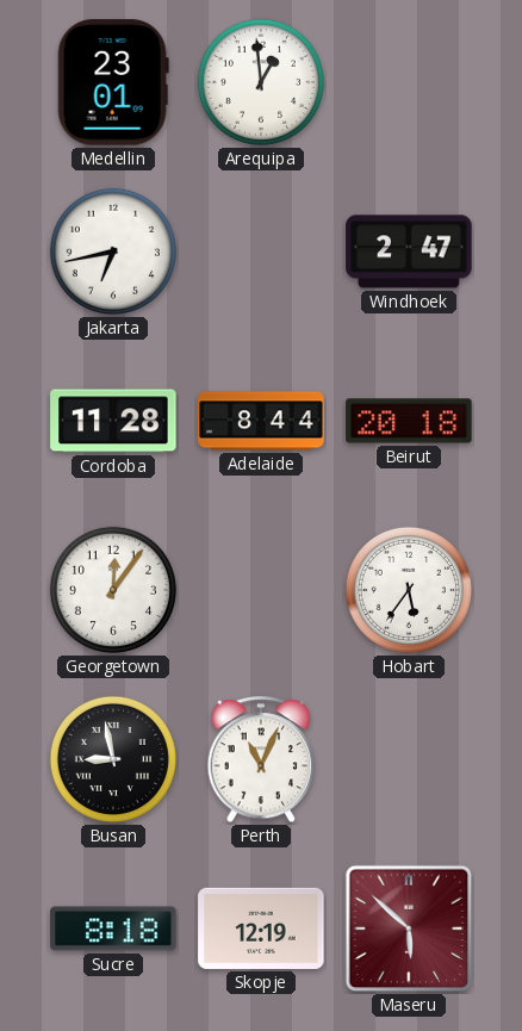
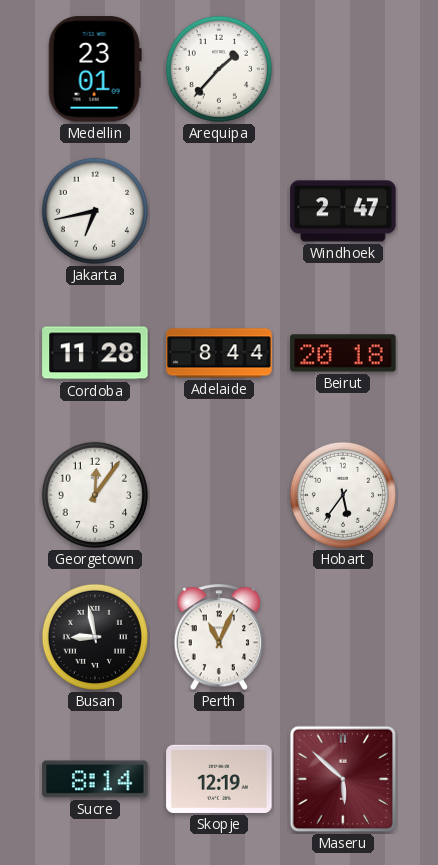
Arequipa: 12:59 -> 1:37
Sucre: 8:18 -> 8:14
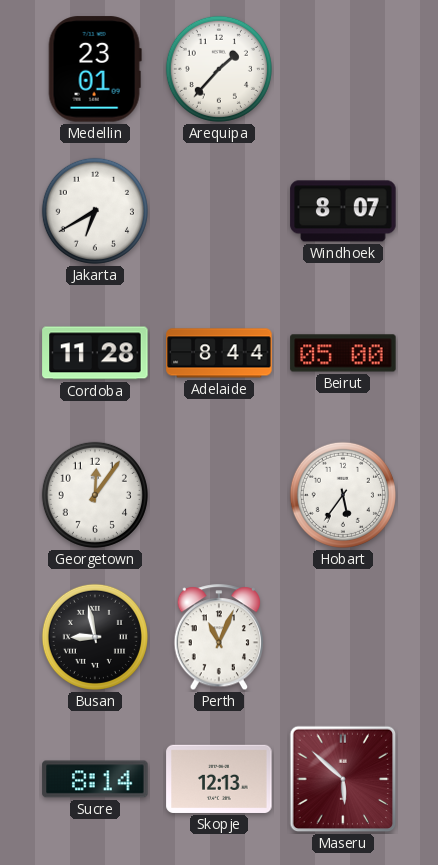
Jakarta: 6:43 -> 6:40
Windhoek: 2:47 -> 8:07
Beirut: 20:18 -> 05:00
Skopje: 12:19 -> 12:13
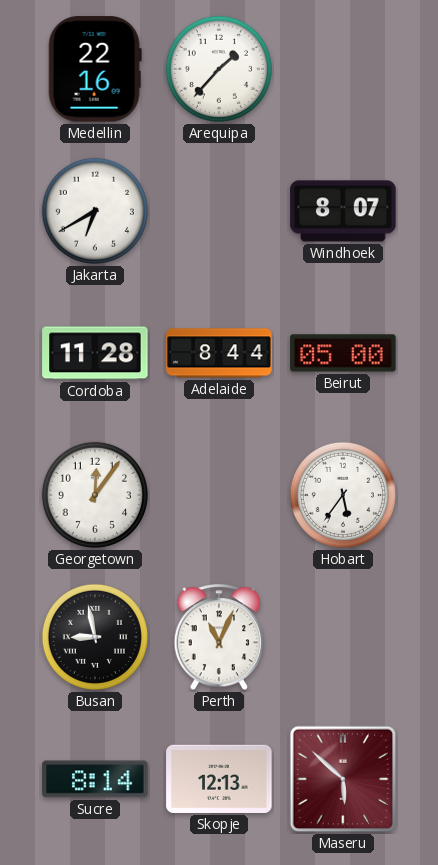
Medellin: 23:01 -> 22:16
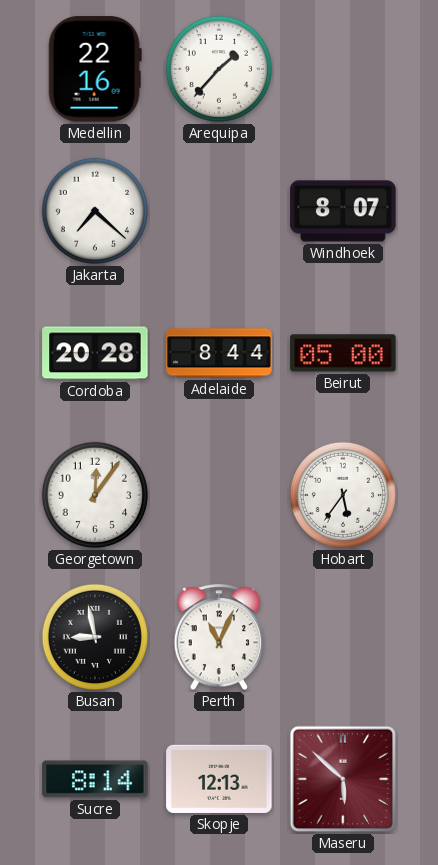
Jakarta: 6:40 -> 7:22
Cordoba: 11:28 -> 20:28
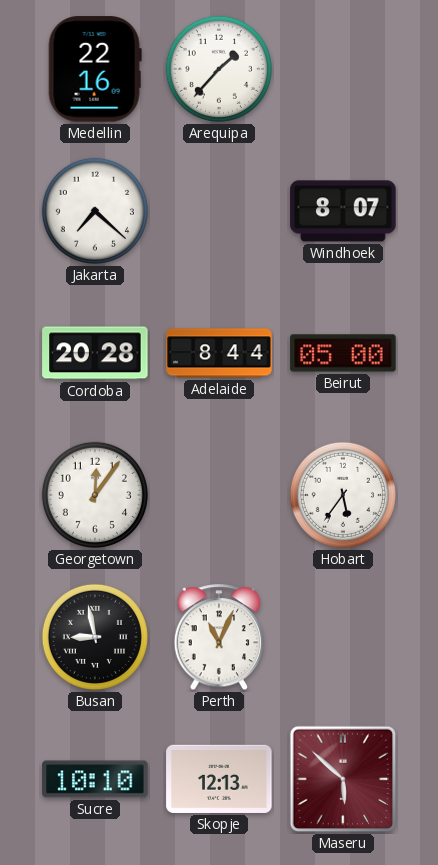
Sucre: 8:14 -> 10:10
